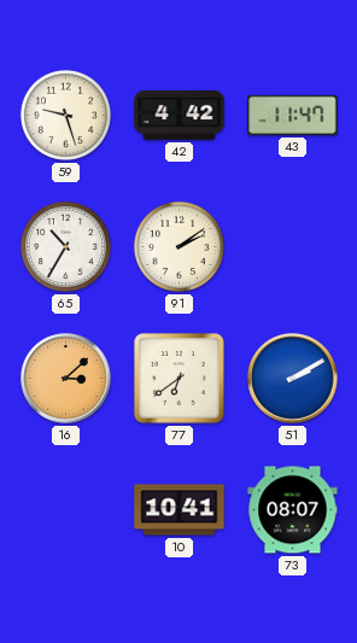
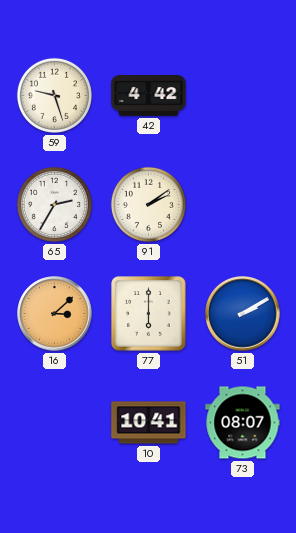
43: 11:47 -> none
65: 10:35 -> 2:35
77: 6:39 -> 6:00
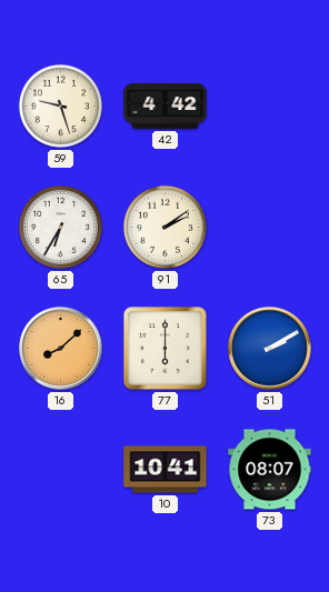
65: 2:35 -> 6:35
16: 3:08 -> 8:08
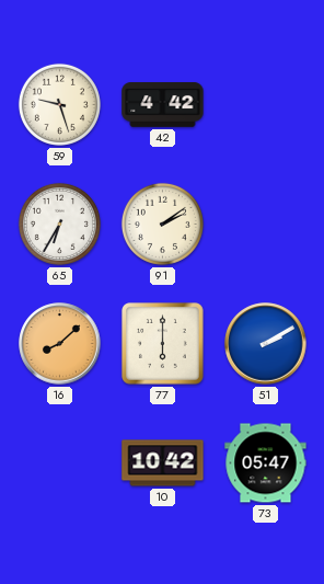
10: 10:41 -> 10:42
73: 08:07 -> 05:47
